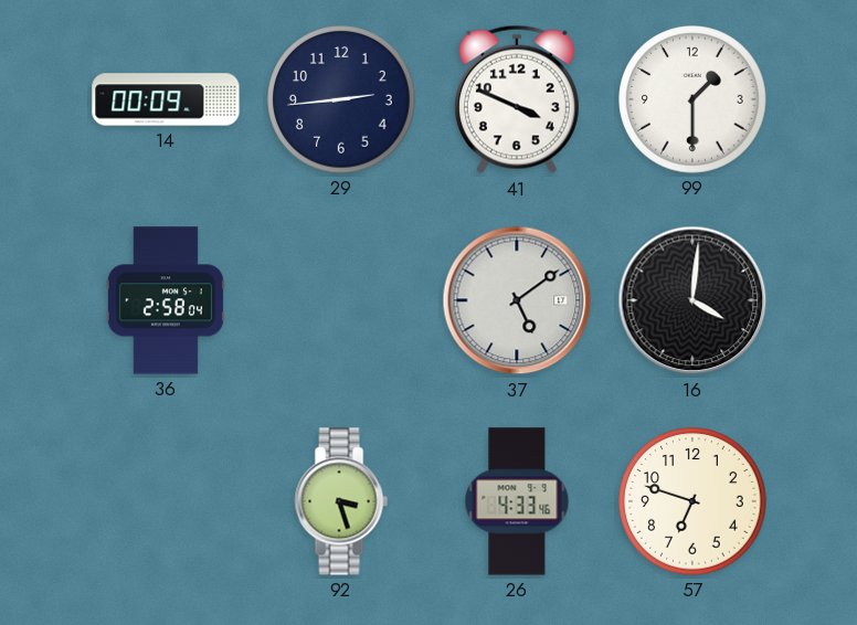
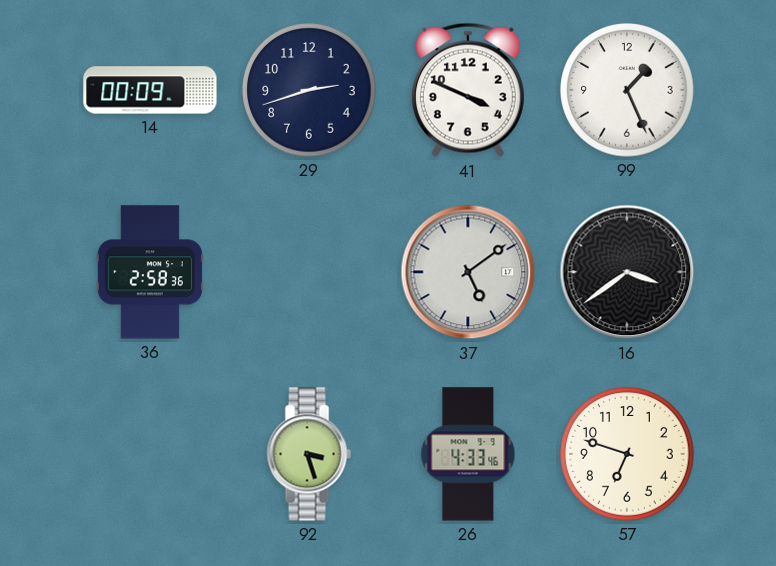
29: 2:44 -> 2:42
99: 1:30 -> 1:26
36: 2:58:04 -> 2:58:36
16: 4:01 -> 3:39
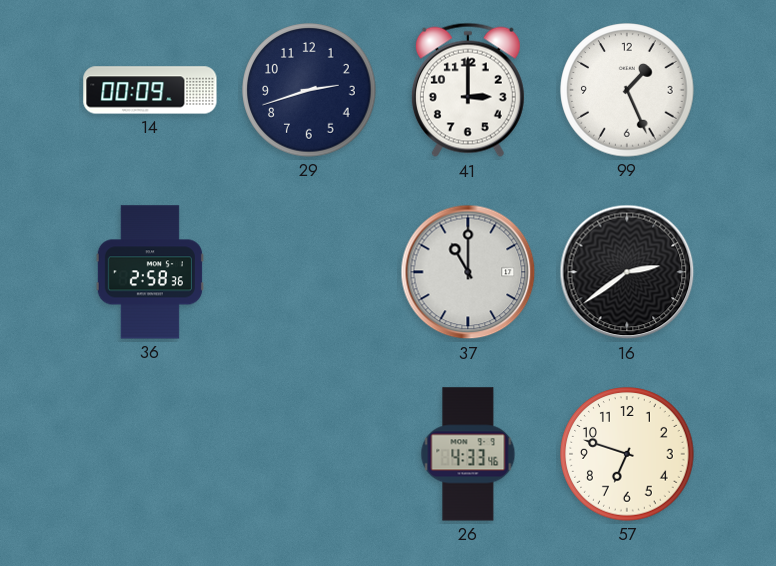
41: 3:49 -> 3:00
37: 5:09 -> 11:00
16: 3:39 -> 2:39
92: 3:27 -> none
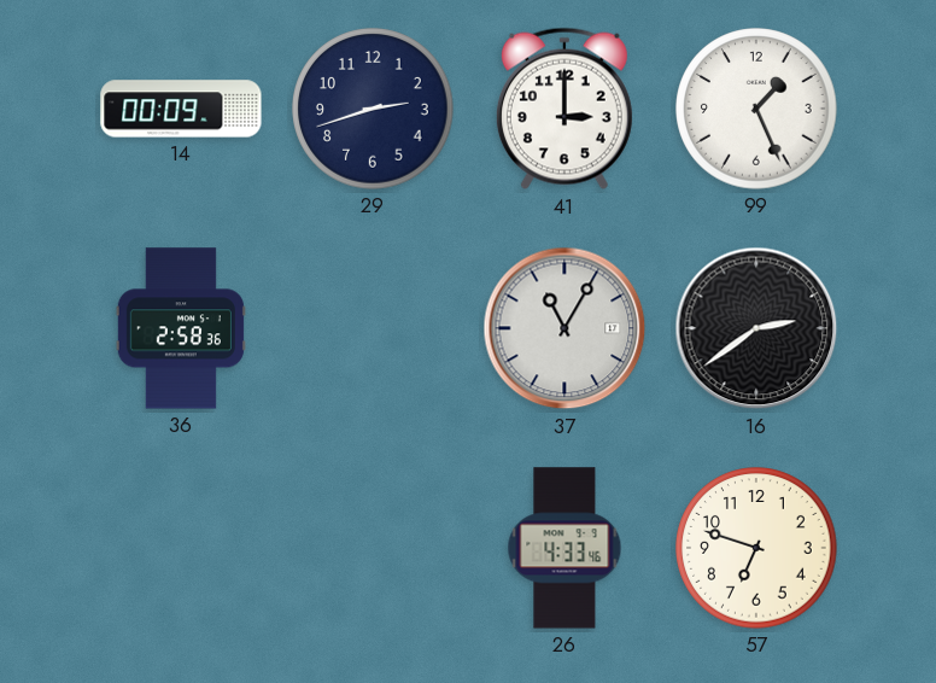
37: 11:00 -> 11:05
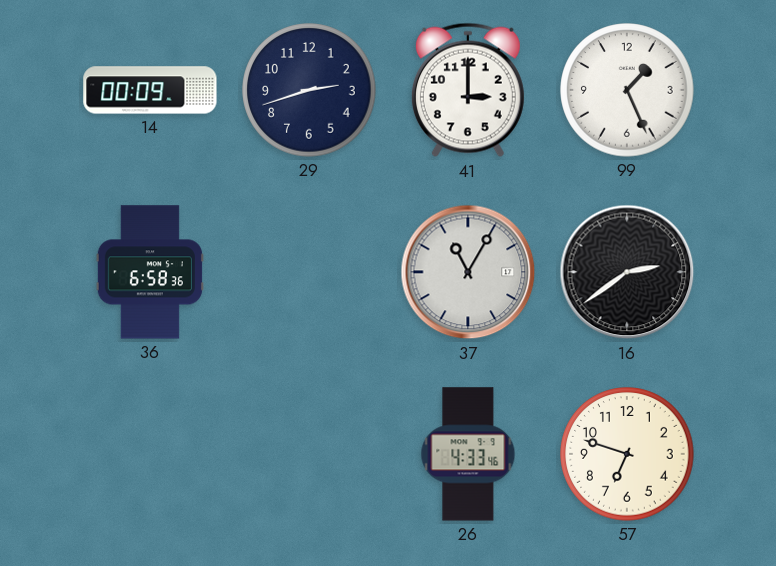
36: 2:58 -> 6:58
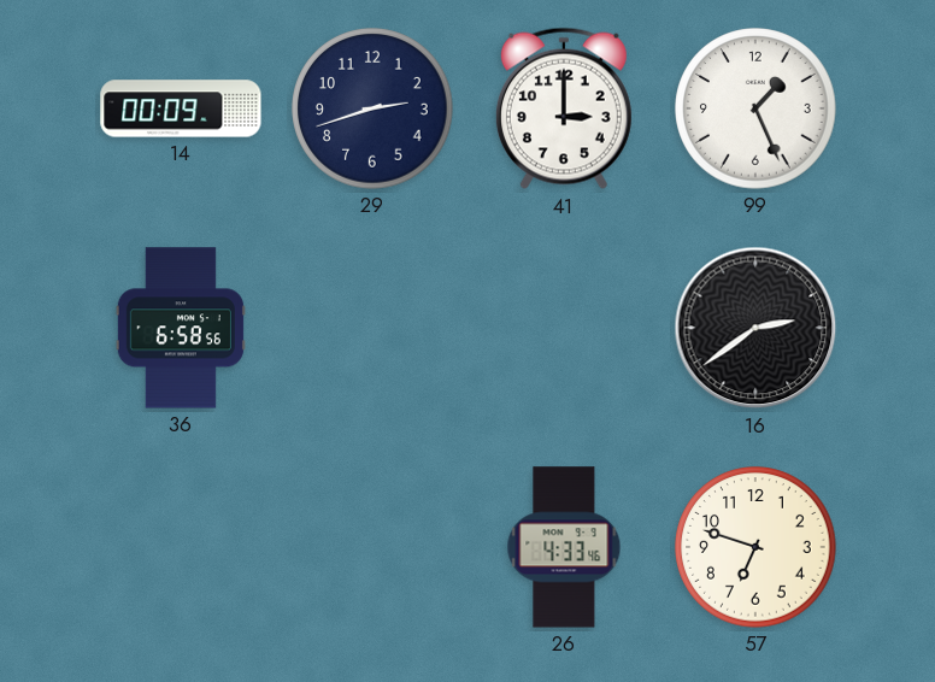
36: 6:58:36 -> 6:58:56
37: 11:05 -> none
